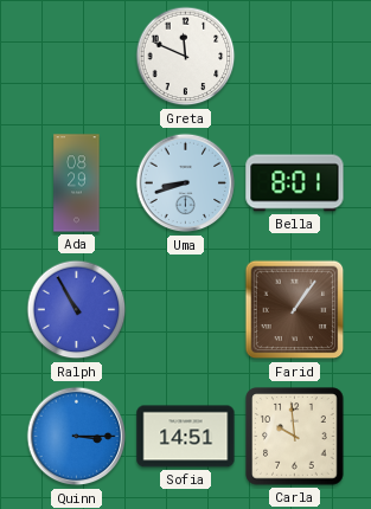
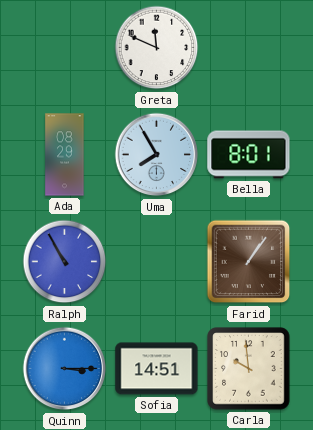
Uma: 8:42 -> 7:55
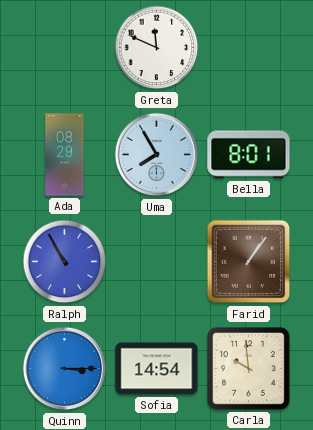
Sofia: 14:51 -> 14:54
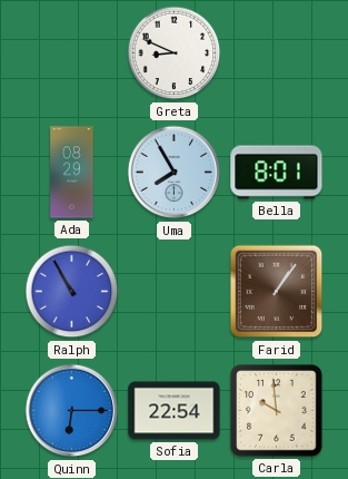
Greta: 11:49 -> 8:49
Quinn: 3:15 -> 6:15
Sofia: 14:54 -> 22:54
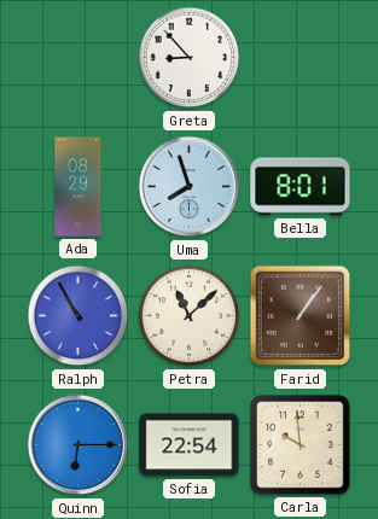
Greta: 8:49 -> 8:53
Uma: 7:55 -> 7:57
Petra: none -> 11:08
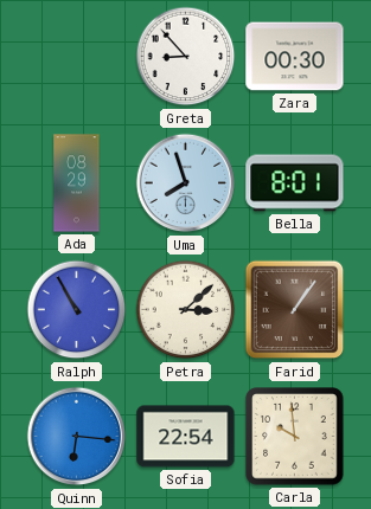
Zara: none -> 00:30
Petra: 11:08 -> 3:08
Quinn: 6:15 -> 6:16
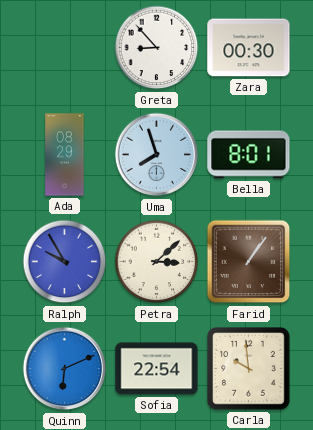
Ralph: 10:55 -> 9:55
Quinn: 6:16 -> 6:11
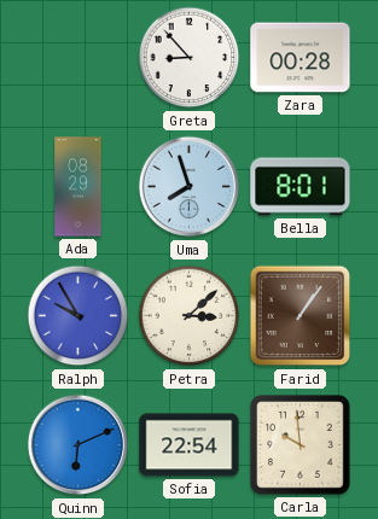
Zara: 00:30 -> 00:28
